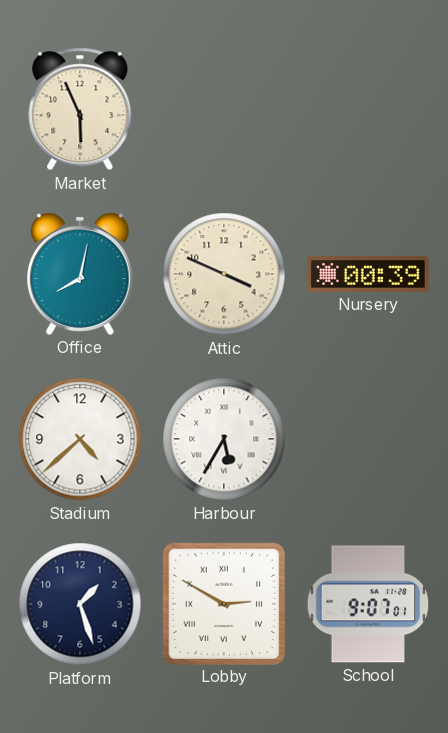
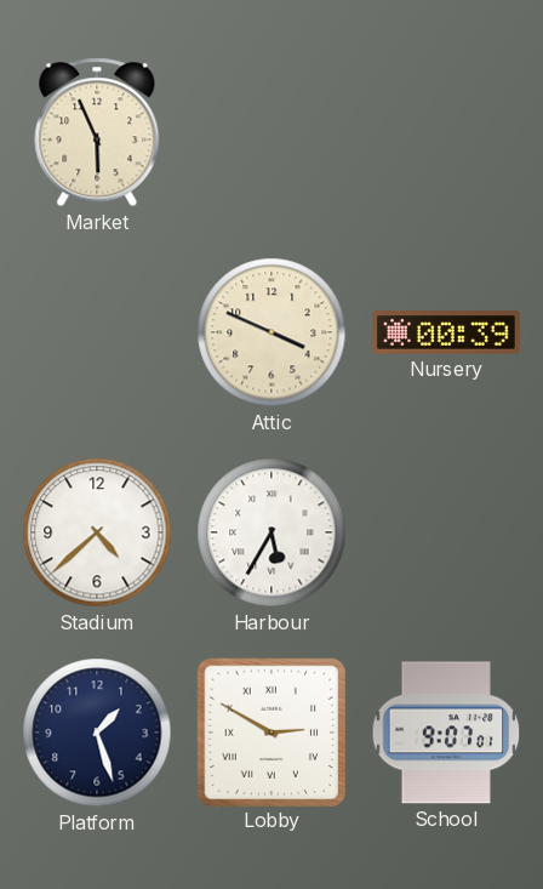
Office: 8:02 -> none
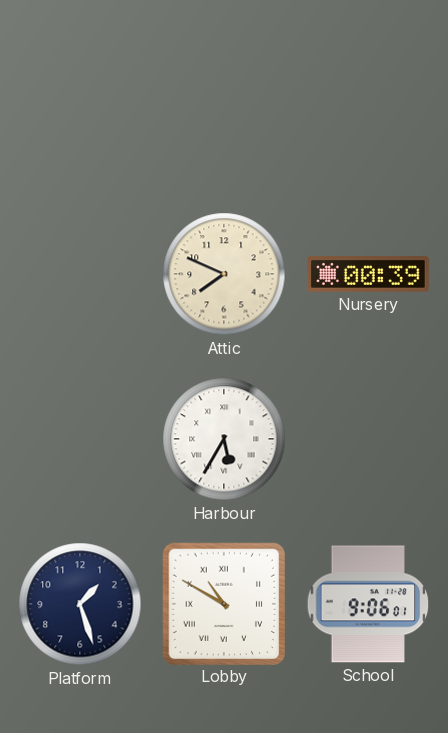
Market: 5:56 -> none
Attic: 3:49 -> 7:49
Stadium: 4:38 -> none
Lobby: 2:50 -> 10:50
School: 9:07 -> 9:06
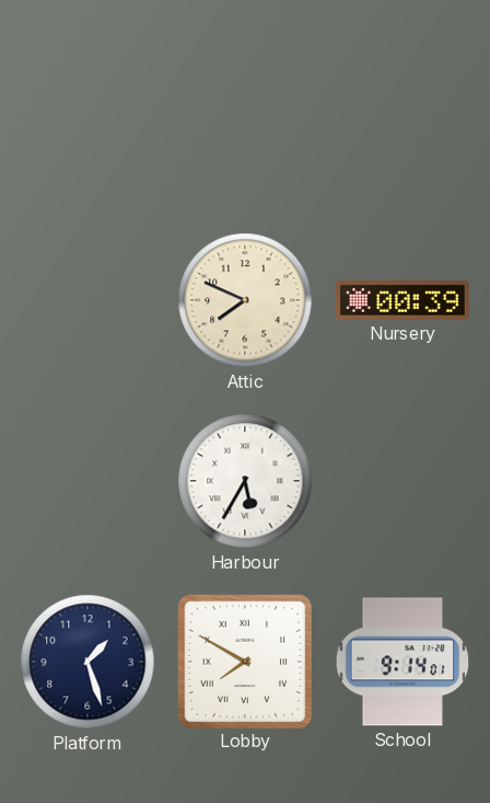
Lobby: 10:50 -> 7:50
School: 9:06 -> 9:14
